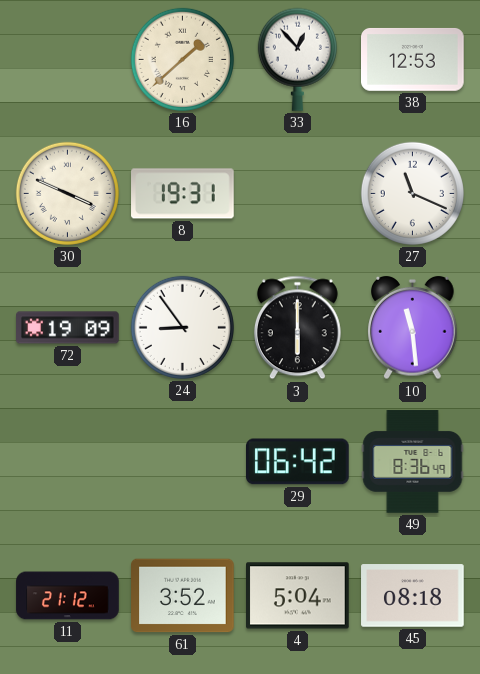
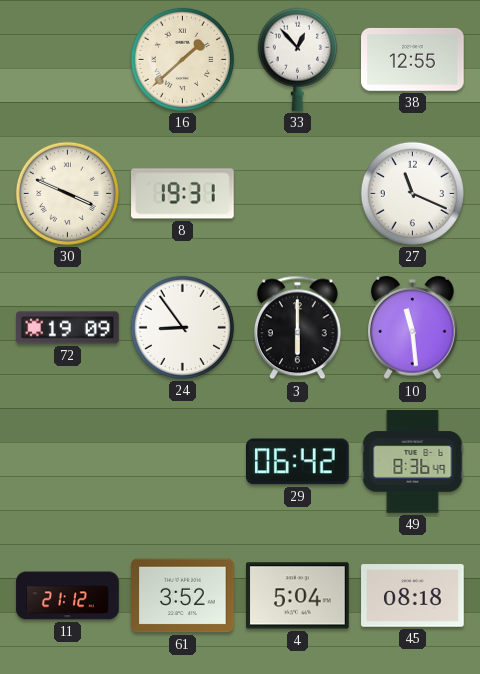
38: 12:53 -> 12:55
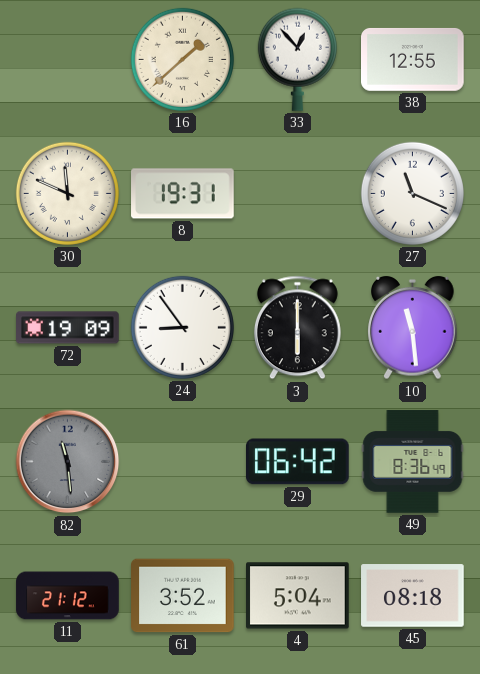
30: 3:49 -> 11:49
82: none -> 11:29
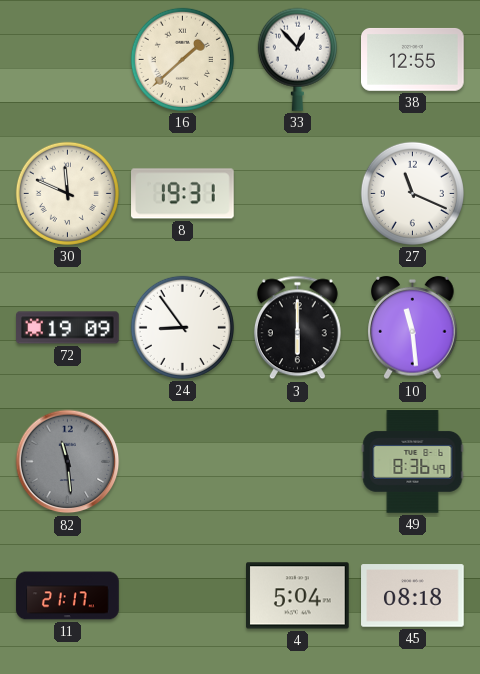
29: 06:42 -> none
11: 21:12 -> 21:17
61: 3:52 -> none
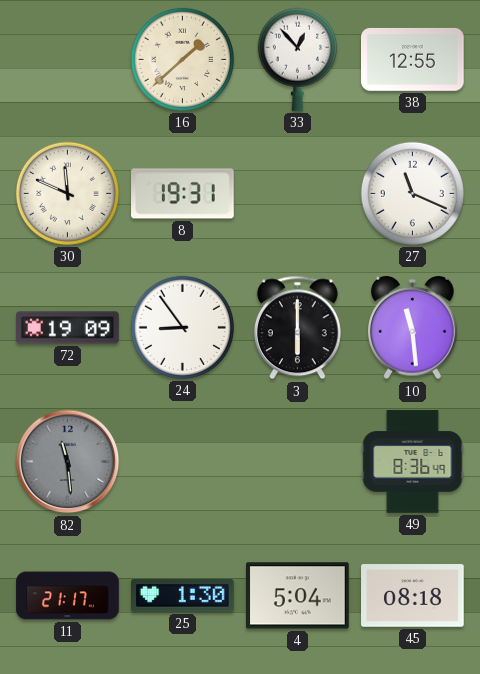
25: none -> 1:30
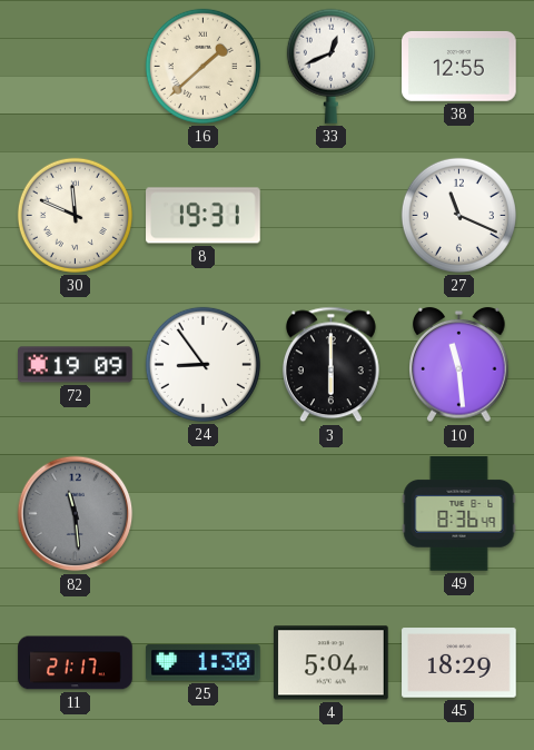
33: 12:53 -> 12:41
45: 08:18 -> 18:29
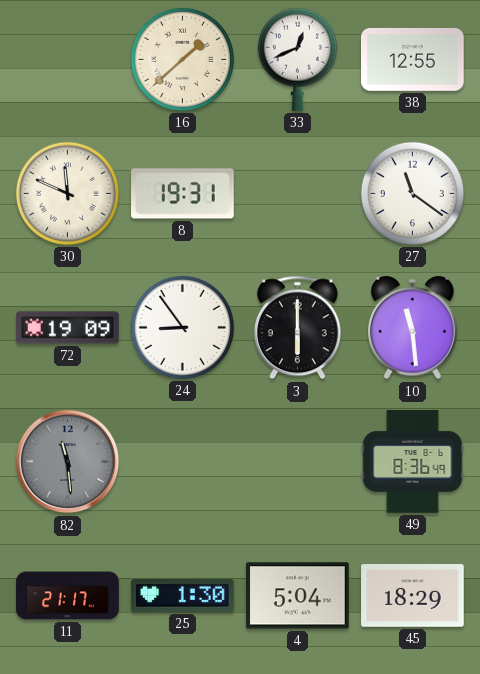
27: 11:19 -> 11:21
